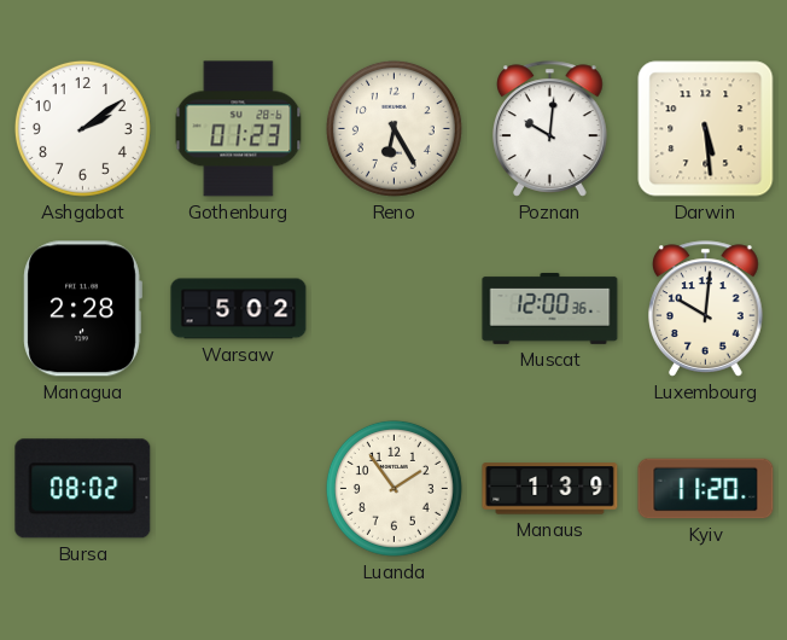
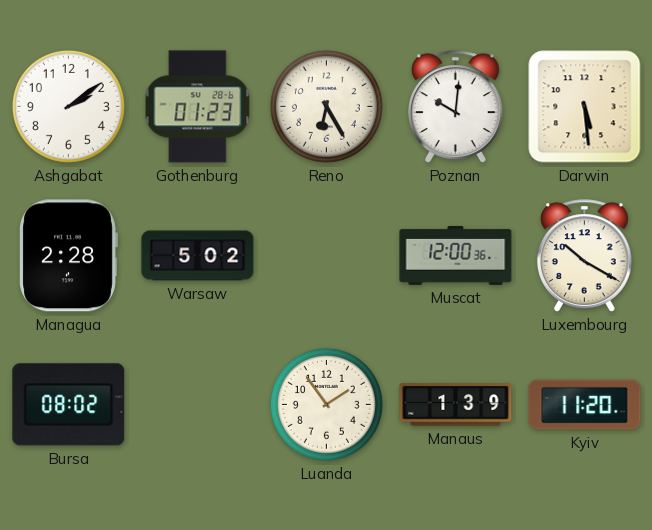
Luxembourg: 10:01 -> 10:20
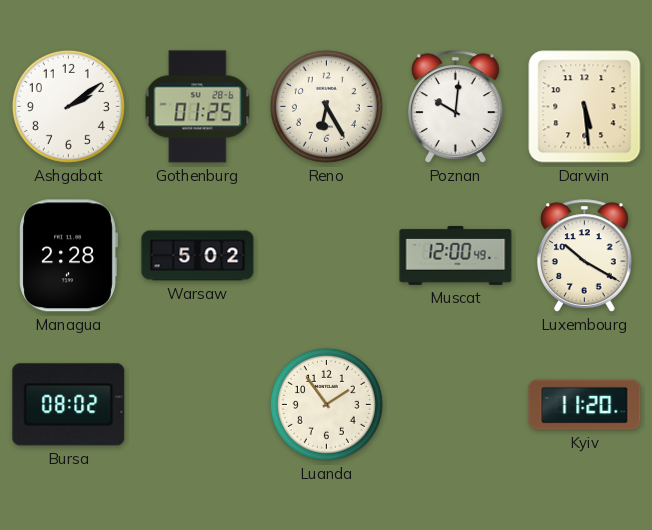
Gothenburg: 01:23 -> 01:25
Muscat: 12:00:36 -> 12:00:49
Manaus: 1:39 -> none
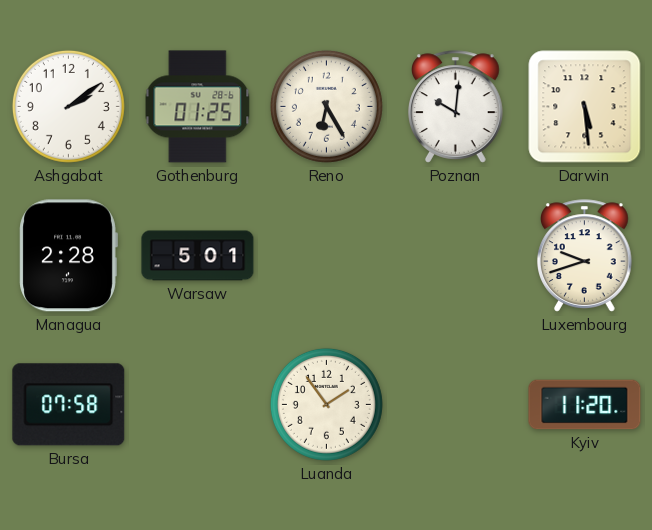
Warsaw: 5:02 -> 5:01
Muscat: 12:00 -> none
Luxembourg: 10:20 -> 9:42
Bursa: 08:02 -> 07:58
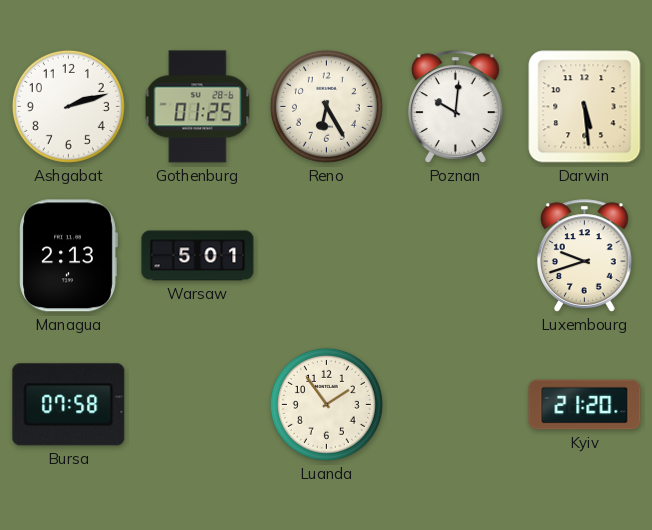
Ashgabat: 2:09 -> 2:12
Managua: 2:28 -> 2:13
Kyiv: 11:20 -> 21:20
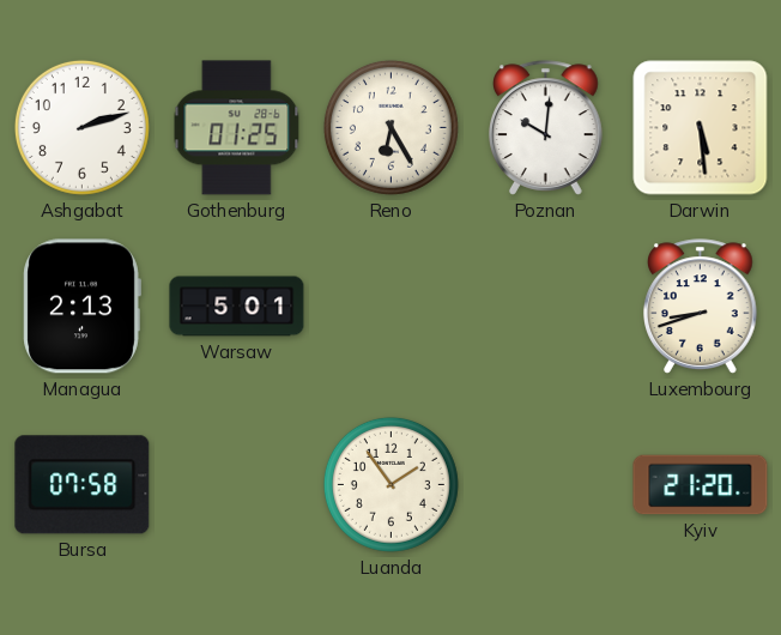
Luxembourg: 9:42 -> 8:42
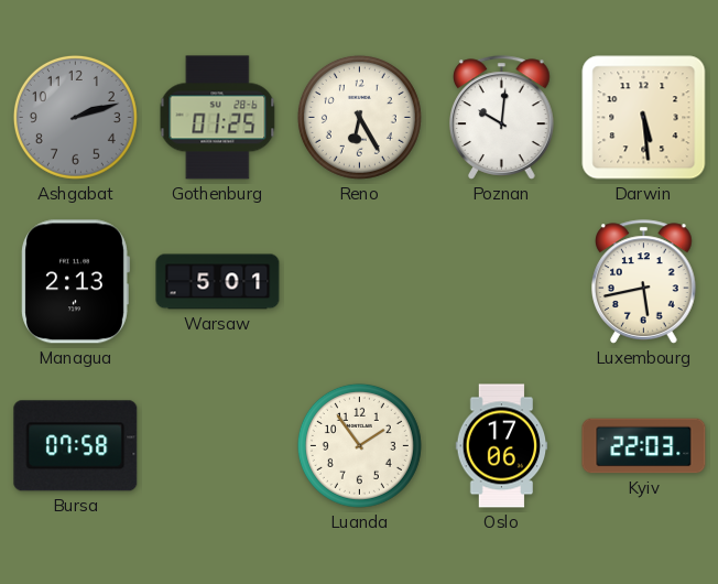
Ashgabat dial: white -> grey
Luxembourg: 8:42 -> 5:43
Oslo: none -> 17:06
Kyiv: 21:20 -> 22:03
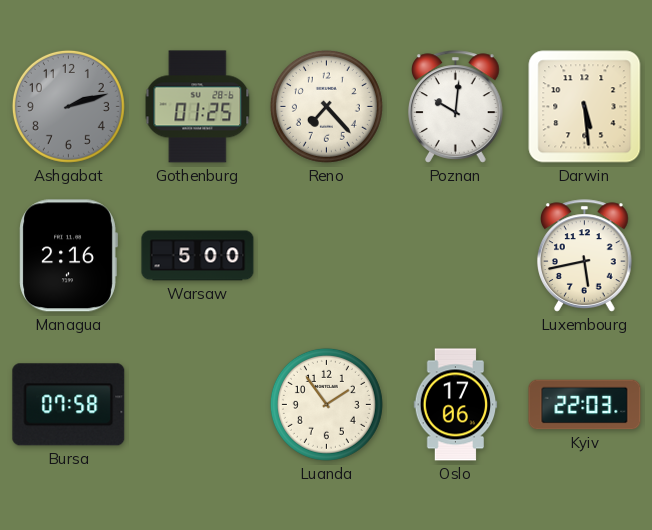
Reno: 6:25 -> 7:23
Managua: 2:13 -> 2:16
Warsaw: 5:01 -> 5:00
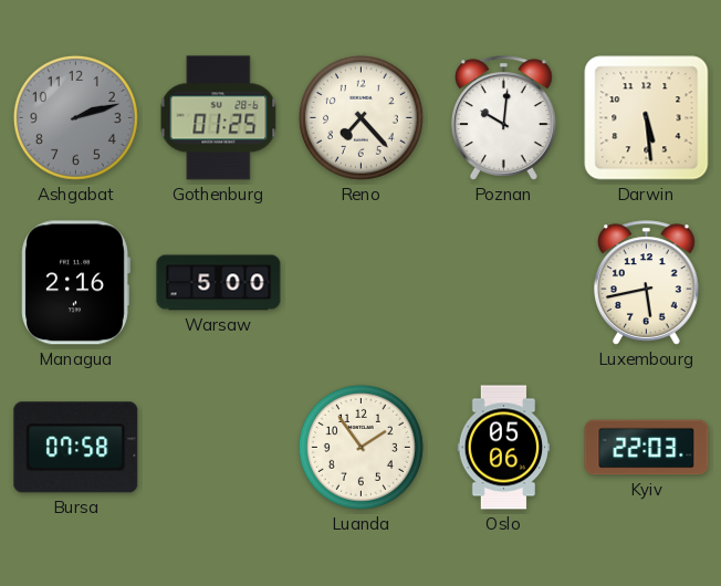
Oslo: 17:06 -> 05:06
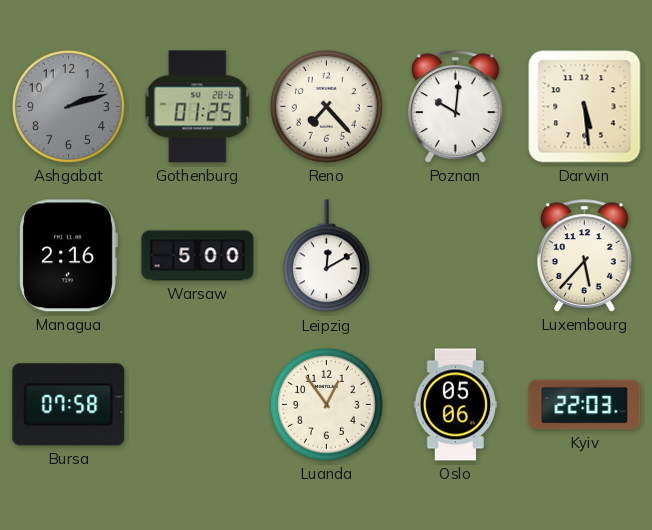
Leipzig: none -> 12:10
Luxembourg: 5:43 -> 5:37
Luanda: 1:54 -> 12:54
